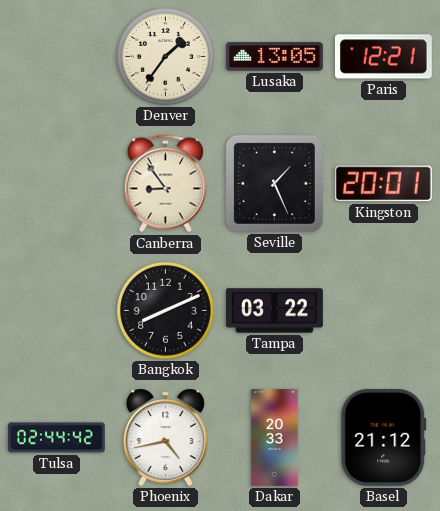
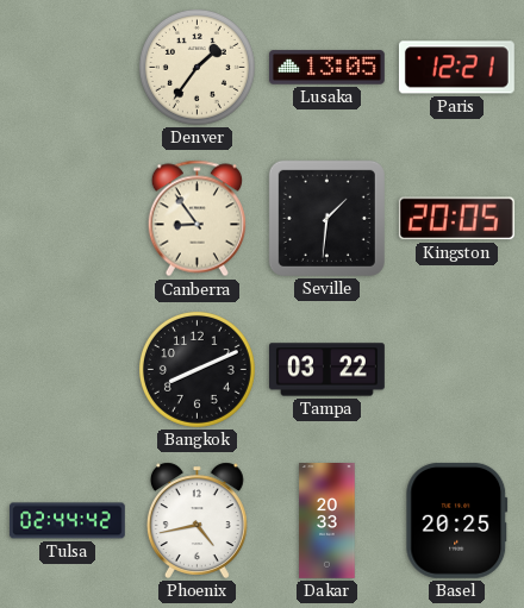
Seville: 1:26 -> 1:31
Kingston: 20:01 -> 20:05
Basel: 21:12 -> 20:25
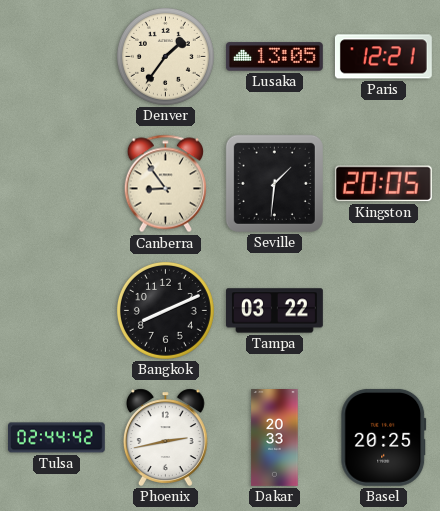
Phoenix: 4:43 -> 2:43
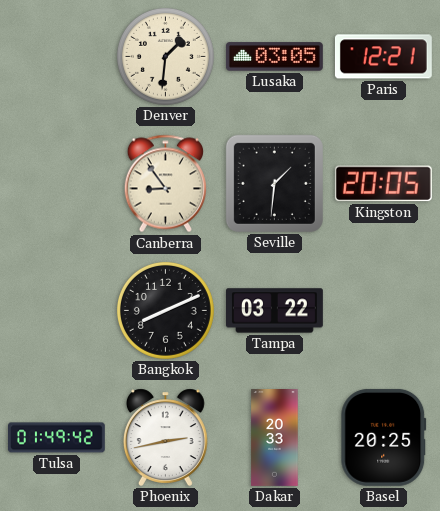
Denver: 1:36 -> 1:31
Lusaka: 13:05 -> 03:05
Tulsa: 02:44 -> 01:49
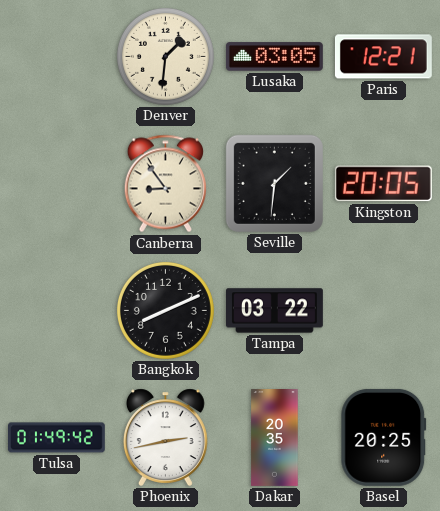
Dakar: 20:33 -> 20:35
